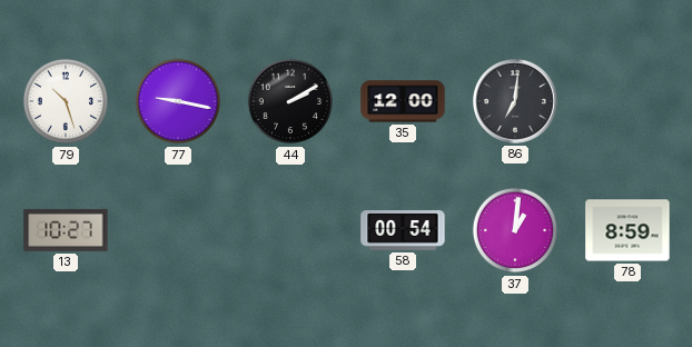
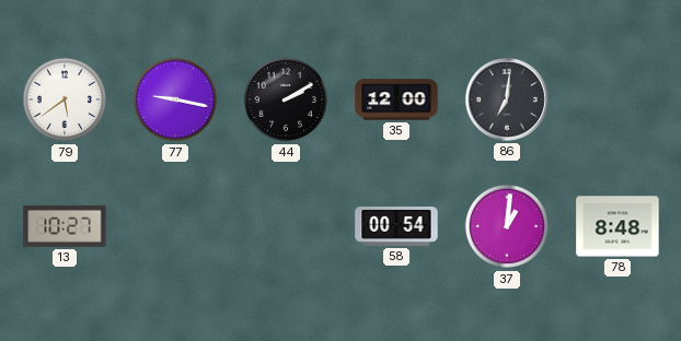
79: 10:27 -> 5:39
78: 8:59 -> 8:48
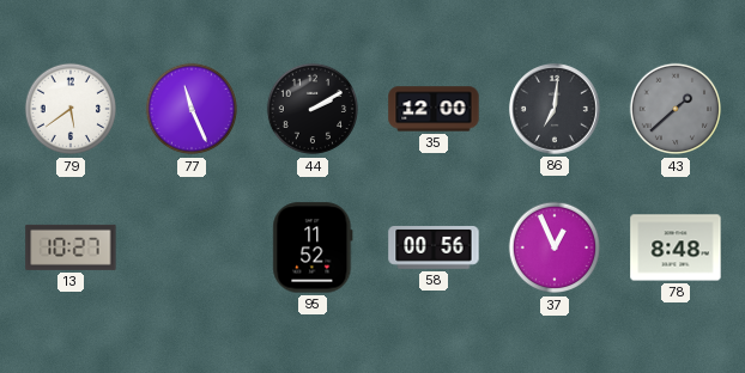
77: 9:17 -> 11:26
43: none -> 1:38
95: none -> 11:52
58: 00:54 -> 00:56
37: 1:01 -> 12:56
